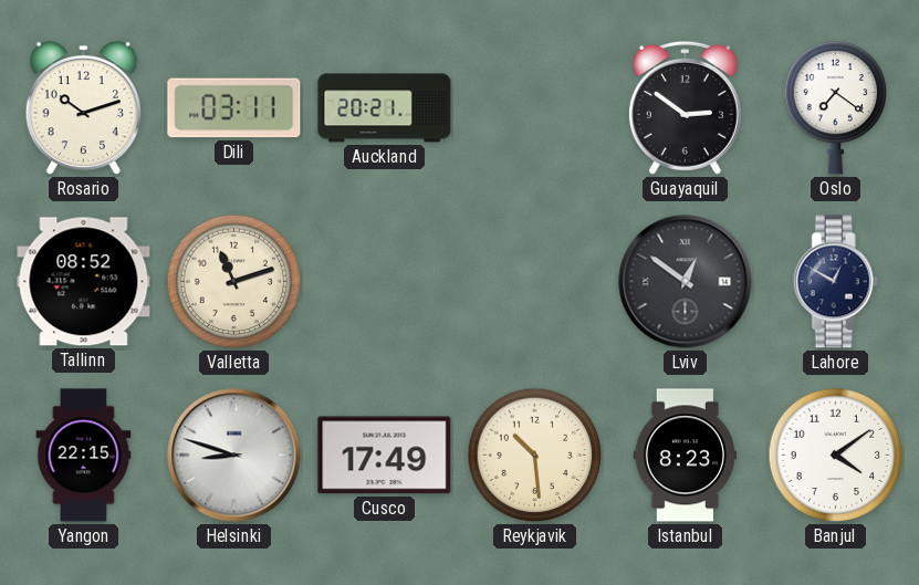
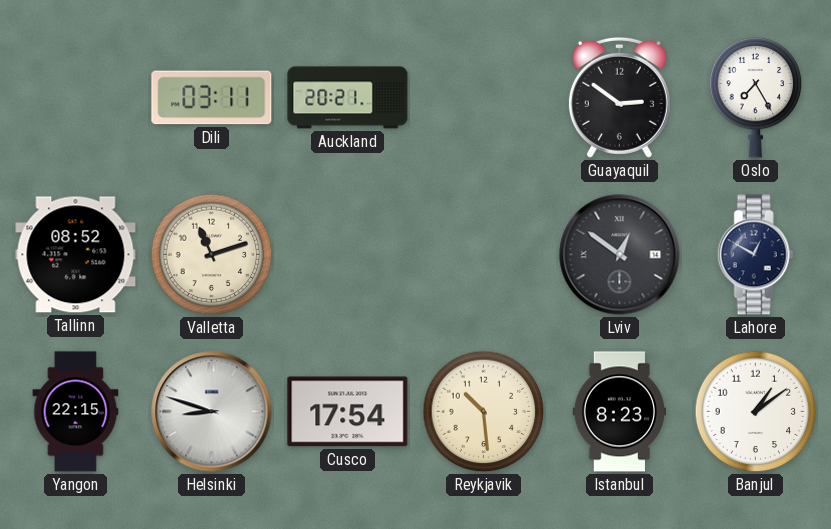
Rosario: 10:12 -> none
Oslo: 7:21 -> 7:25
Cusco: 17:49 -> 17:54
Banjul: 4:09 -> 1:09
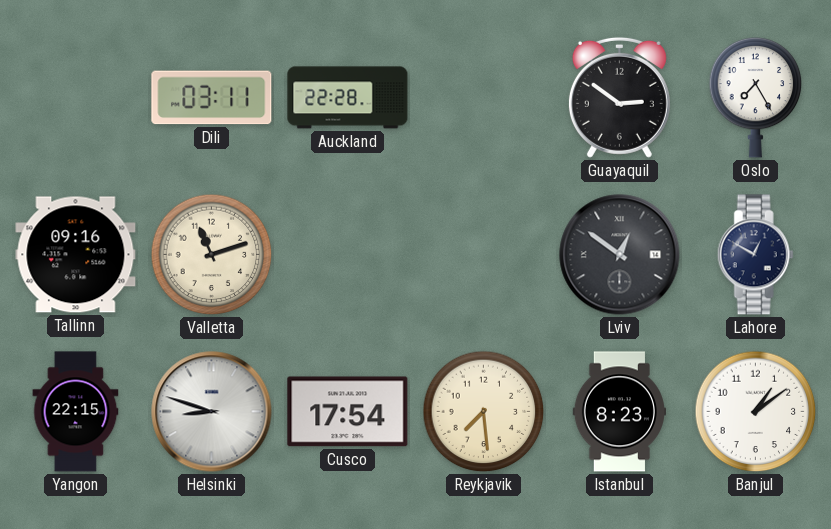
Auckland: 20:21 -> 22:28
Tallinn: 08:52 -> 09:16
Reykjavik: 10:29 -> 7:29
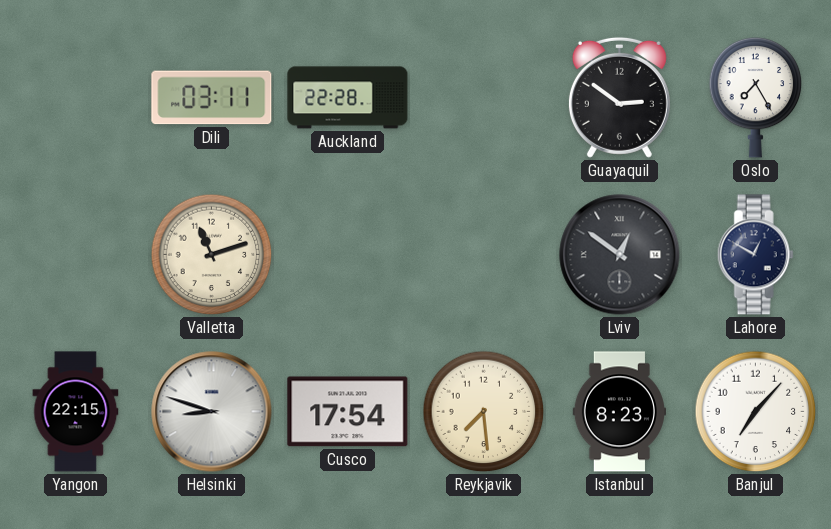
Tallinn: 09:16 -> none
Banjul: 1:09 -> 7:07
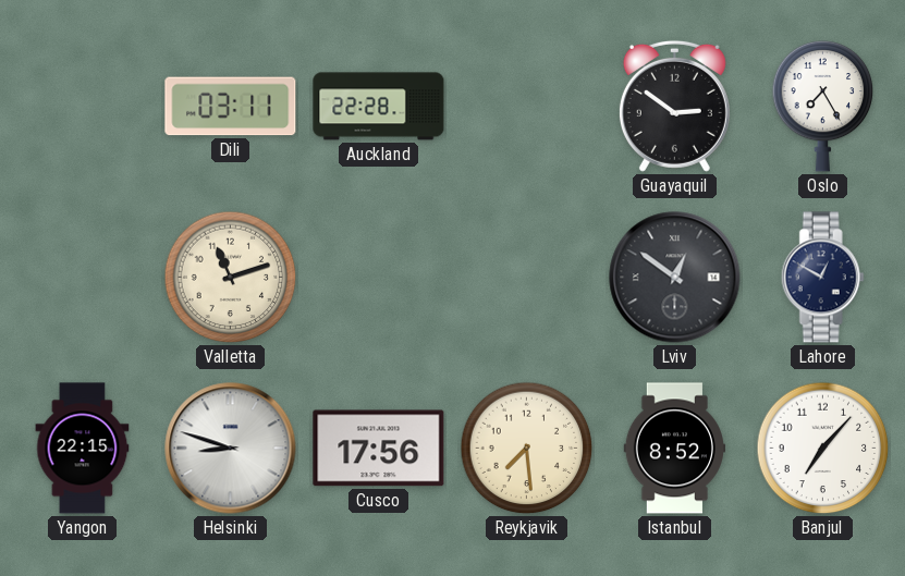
Cusco: 17:54 -> 17:56
Istanbul: 8:23 -> 8:52
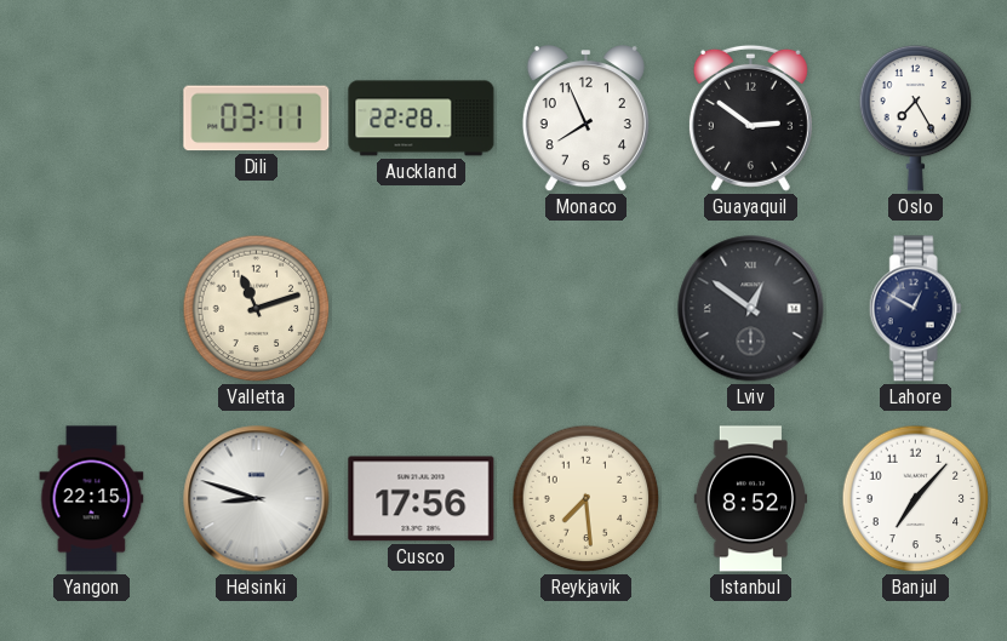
Monaco: none -> 7:56
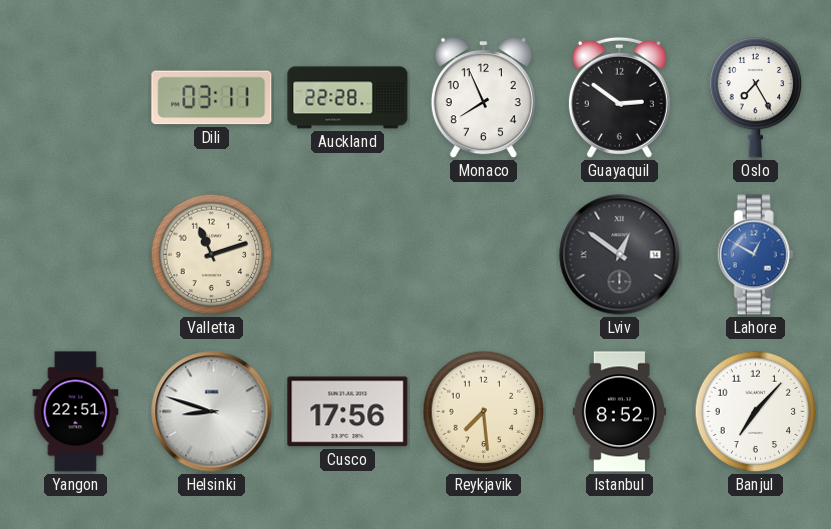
Lahore dial: navy -> blue
Yangon: 22:15 -> 22:51
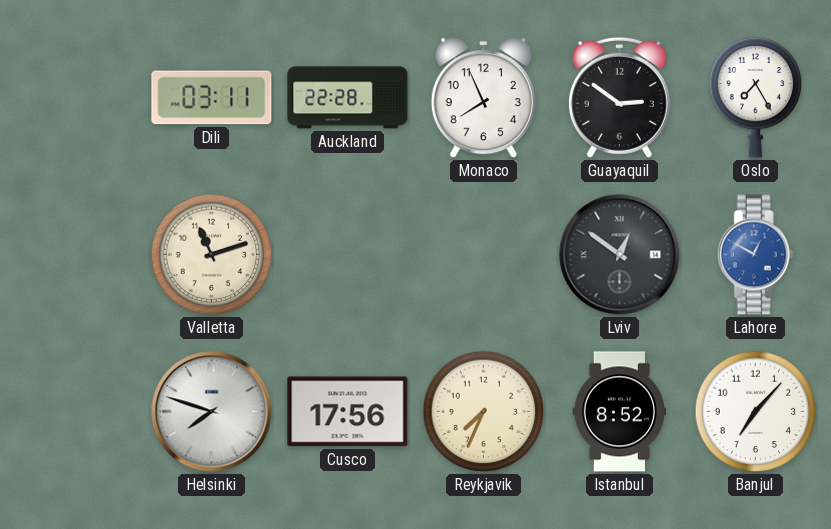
Yangon: 22:51 -> none
Helsinki: 8:48 -> 7:48
Reykjavik: 7:29 -> 7:34
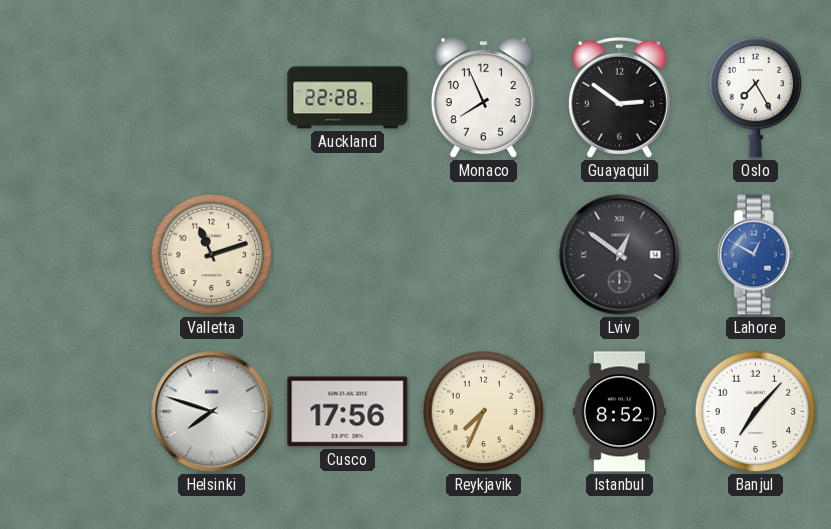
Dili: 03:11 -> none
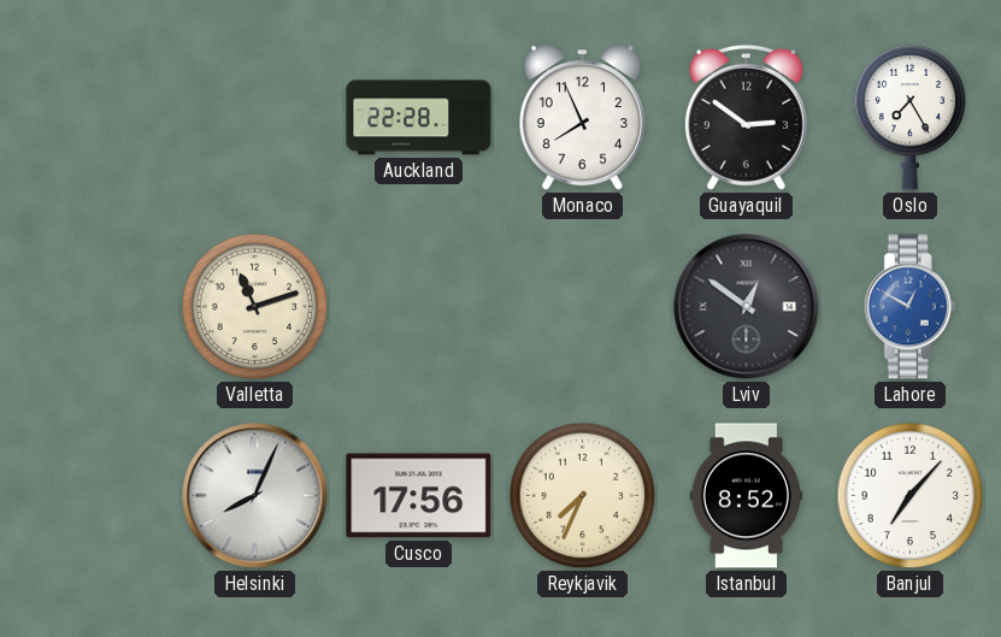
Helsinki: 7:48 -> 8:04
